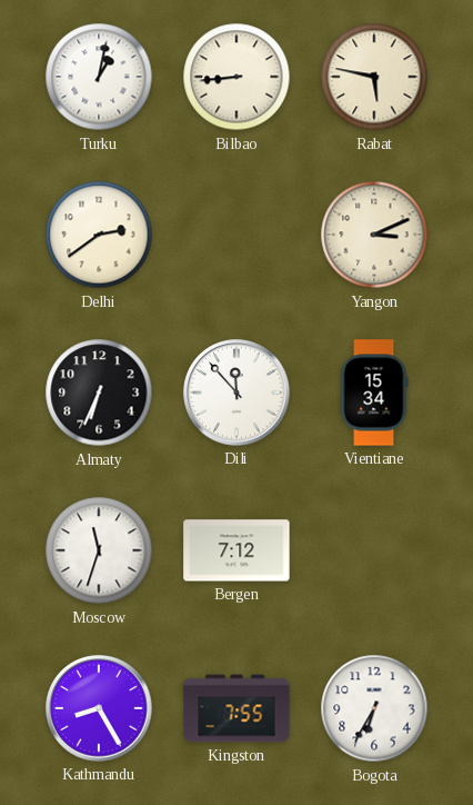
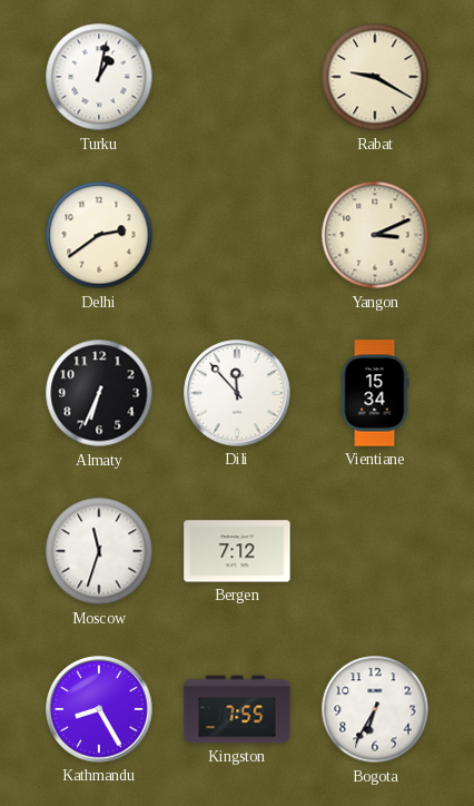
Bilbao: 8:44 -> none
Rabat: 5:47 -> 9:20
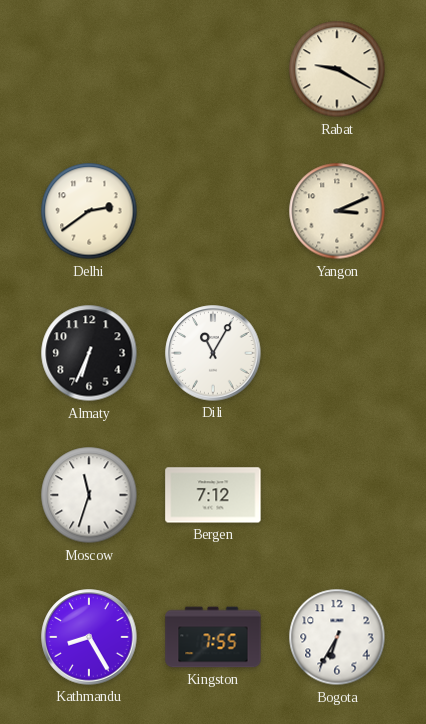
Turku: 1:02 -> none
Dili: 11:53 -> 11:05
Vientiane: 15:34 -> none
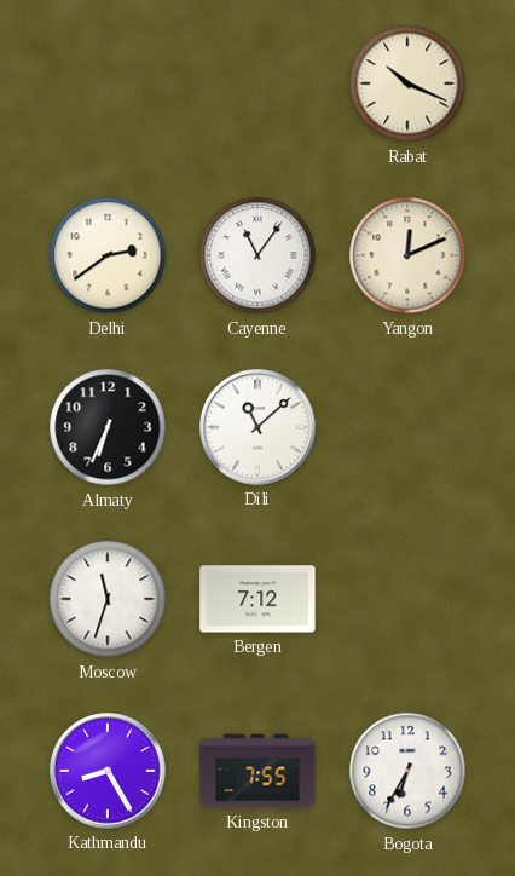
Rabat: 9:20 -> 10:19
Cayenne: none -> 11:06
Yangon: 3:11 -> 12:11
Dili: 11:05 -> 11:08
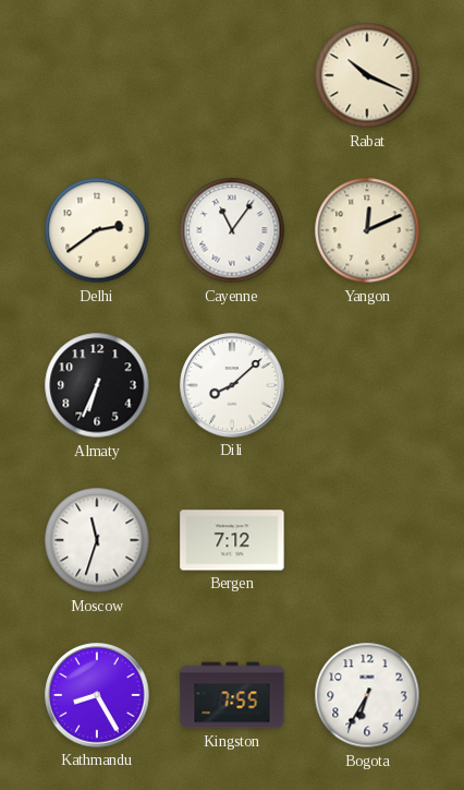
Dili: 11:08 -> 8:08
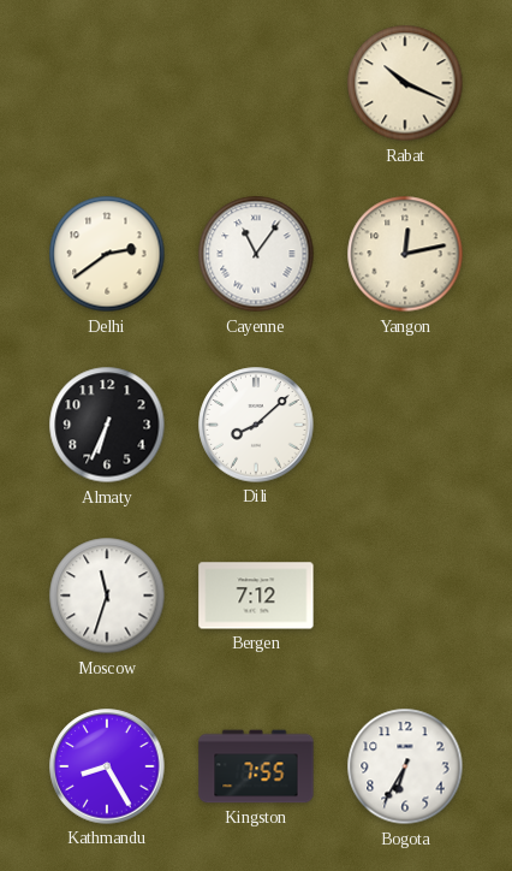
Yangon: 12:11 -> 12:13
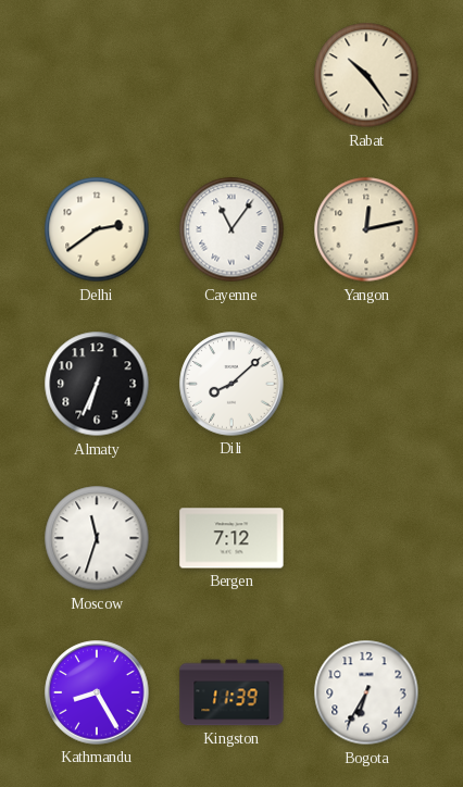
Rabat: 10:19 -> 10:24
Kingston: 7:55 -> 11:39
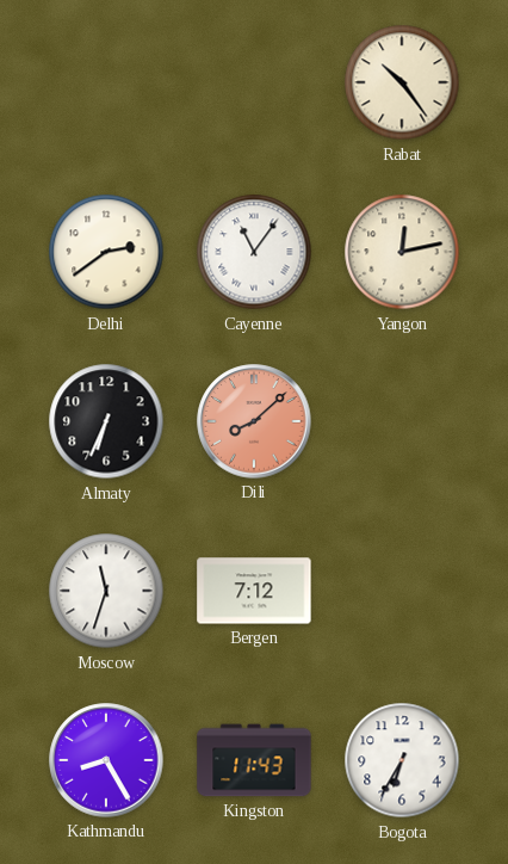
Dili dial: white -> salmon
Kingston: 11:39 -> 11:43
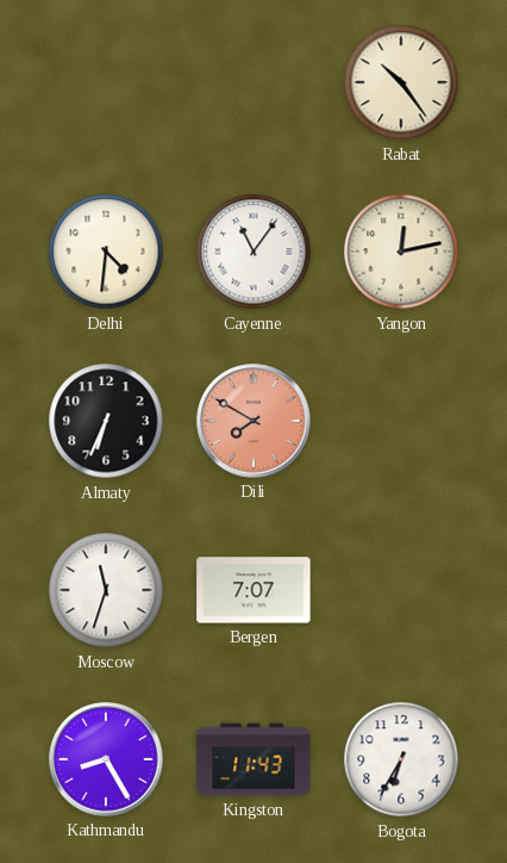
Delhi: 2:39 -> 4:31
Dili: 8:08 -> 7:50
Bergen: 7:12 -> 7:07
